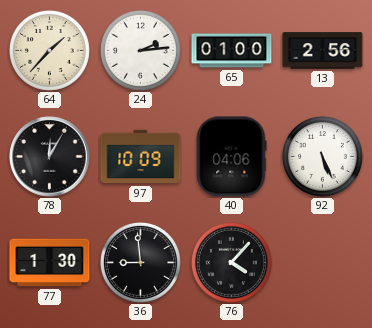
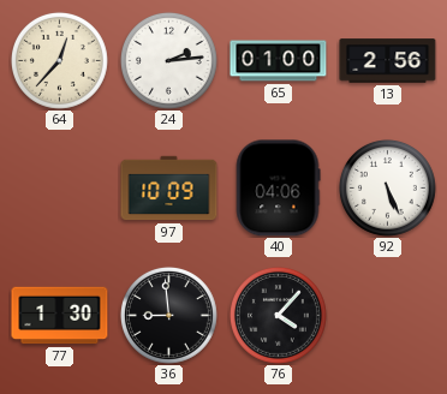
64: 1:37 -> 12:37
78: 12:05 -> none
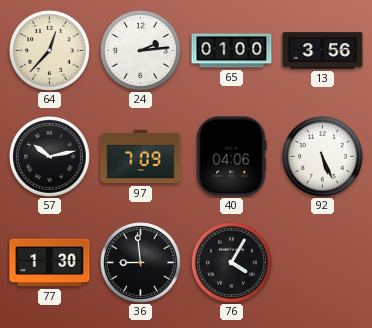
13: 2:56 -> 3:56
57: none -> 10:13
97: 10:09 -> 7:09
76: 4:07 -> 4:05
